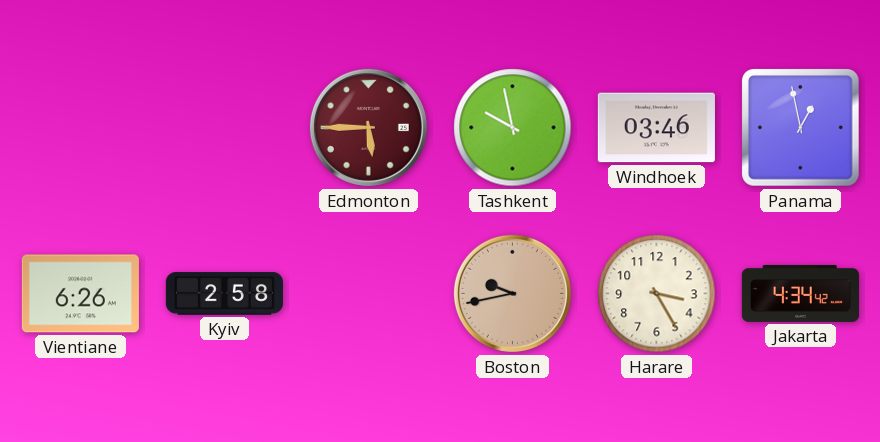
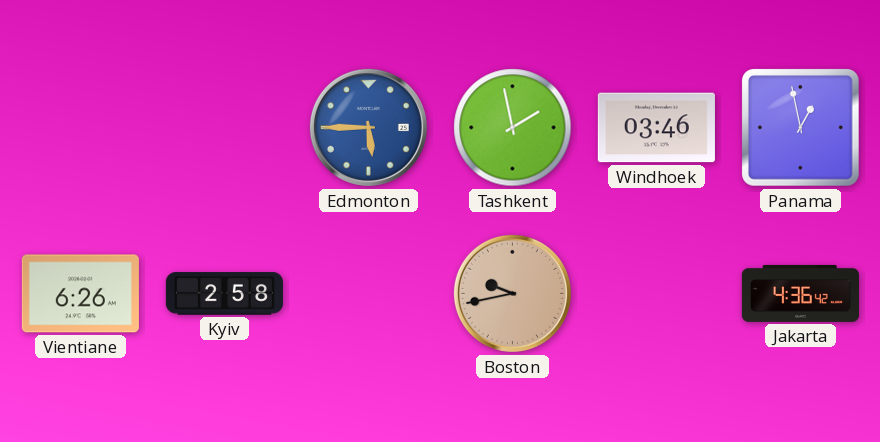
Edmonton dial: burgundy -> blue
Tashkent: 9:58 -> 1:58
Harare: 3:25 -> none
Jakarta: 4:34 -> 4:36
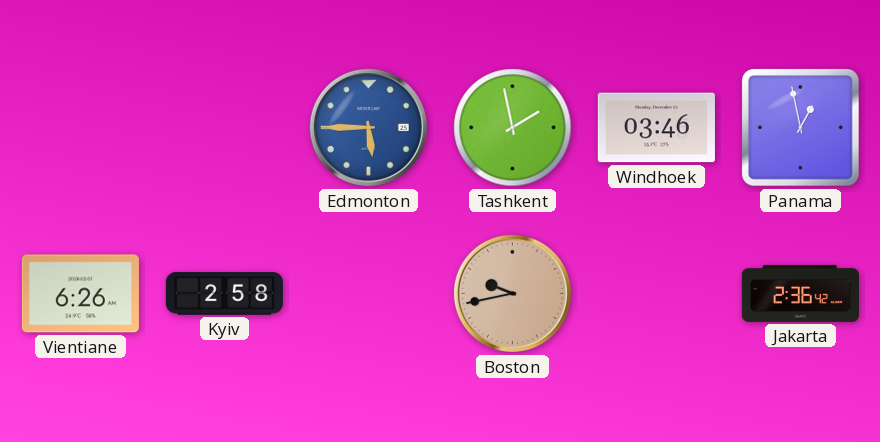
Jakarta: 4:36 -> 2:36
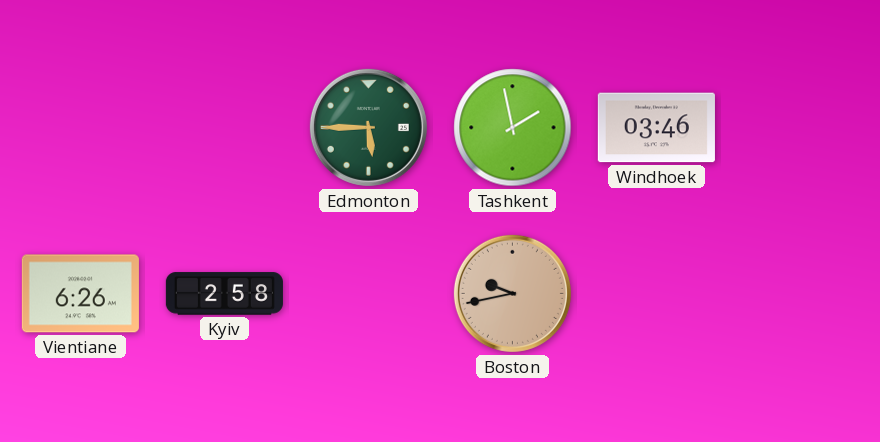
Edmonton dial: blue -> green
Panama: 12:58 -> none
Jakarta: 2:36 -> none
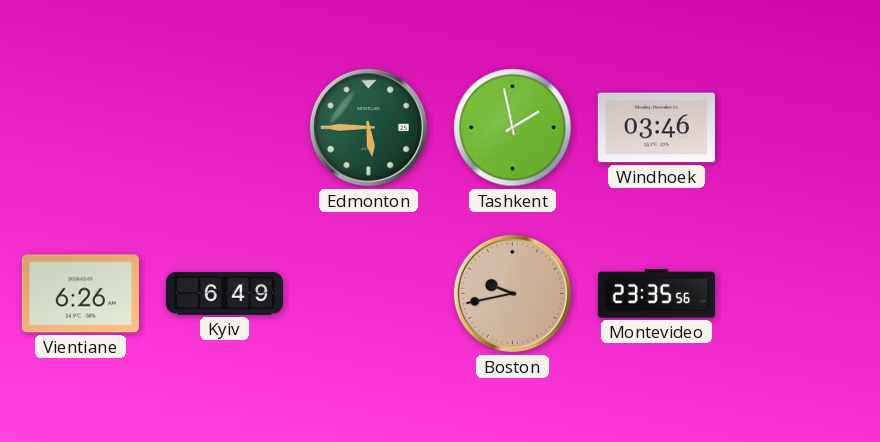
Kyiv: 2:58 -> 6:49
Montevideo: none -> 23:35
